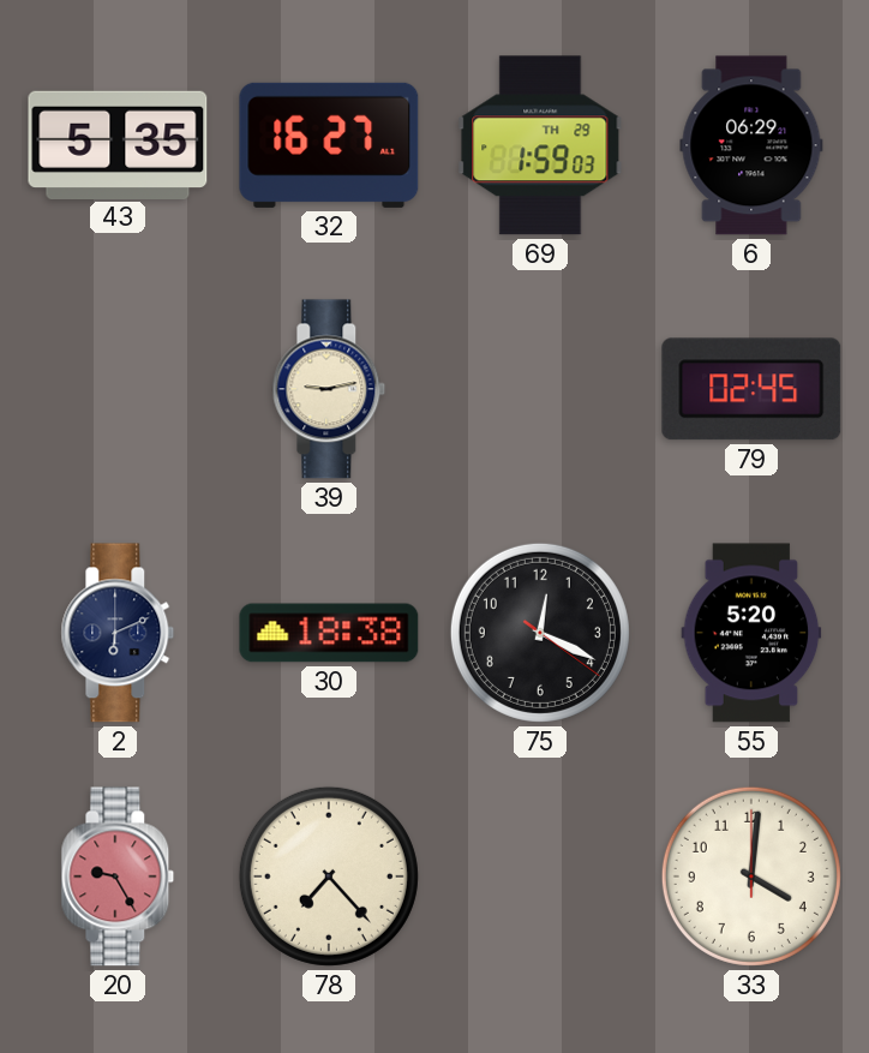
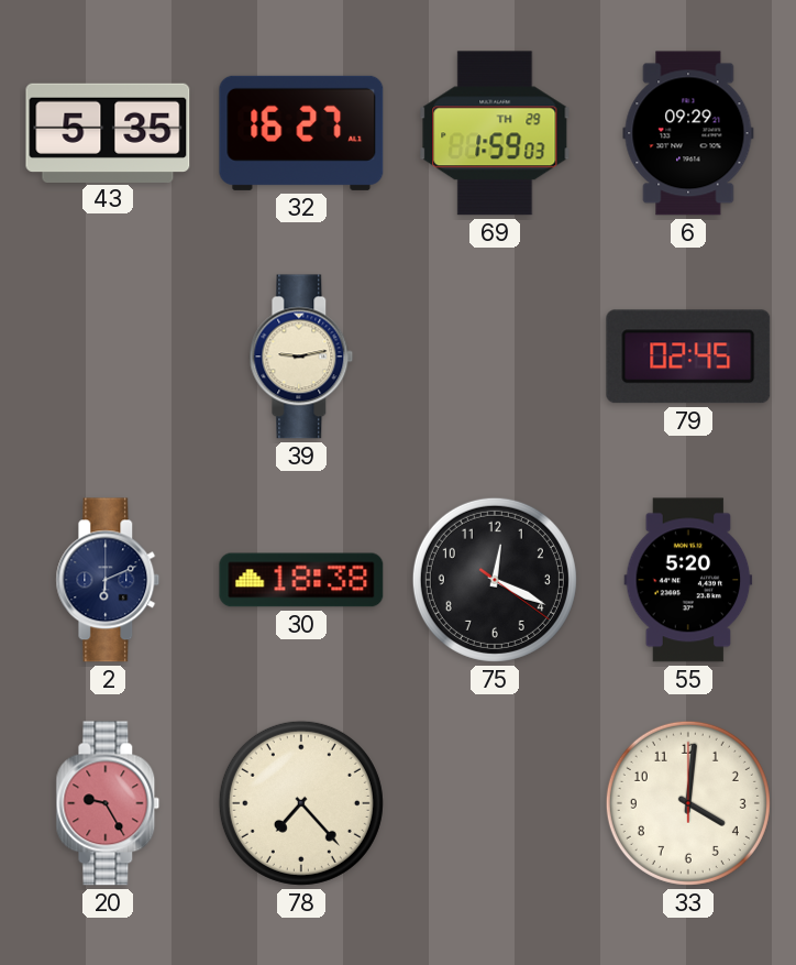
6: 06:29 -> 09:29
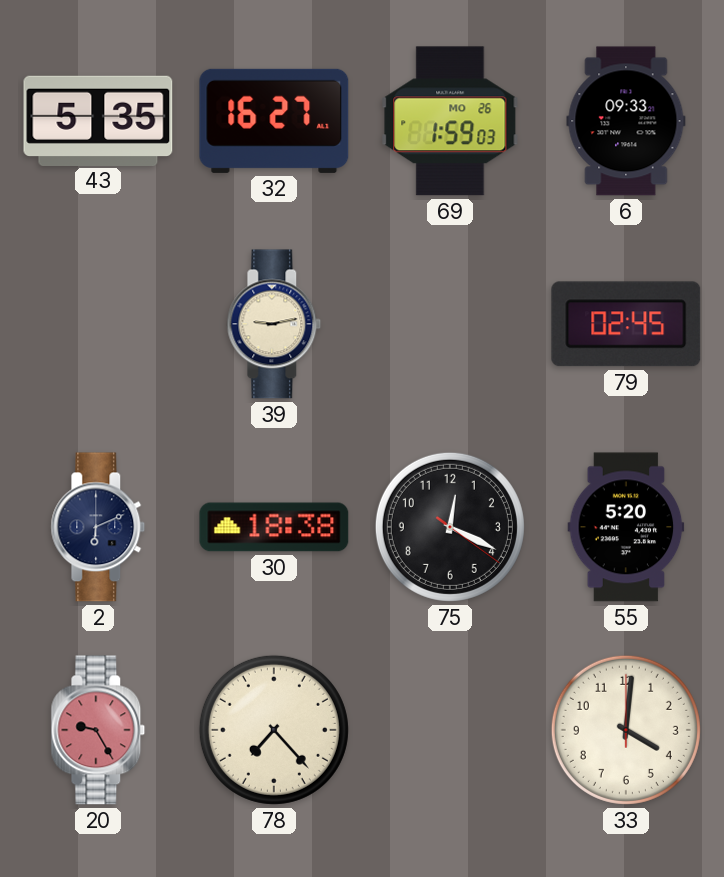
69 date: TH 29 -> MO 26
6: 09:29 -> 09:33
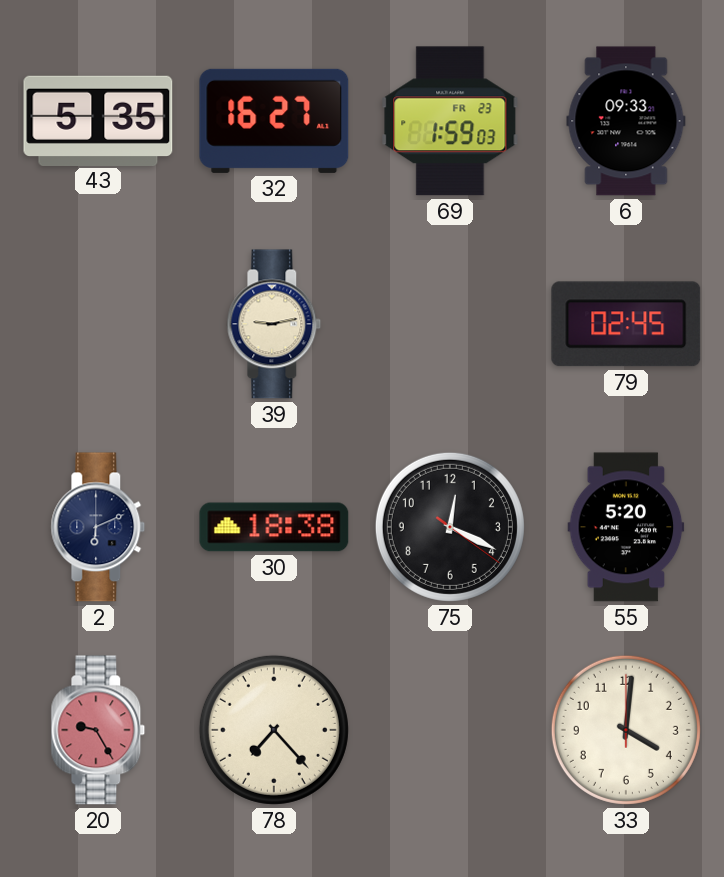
69 date: MO 26 -> FR 23
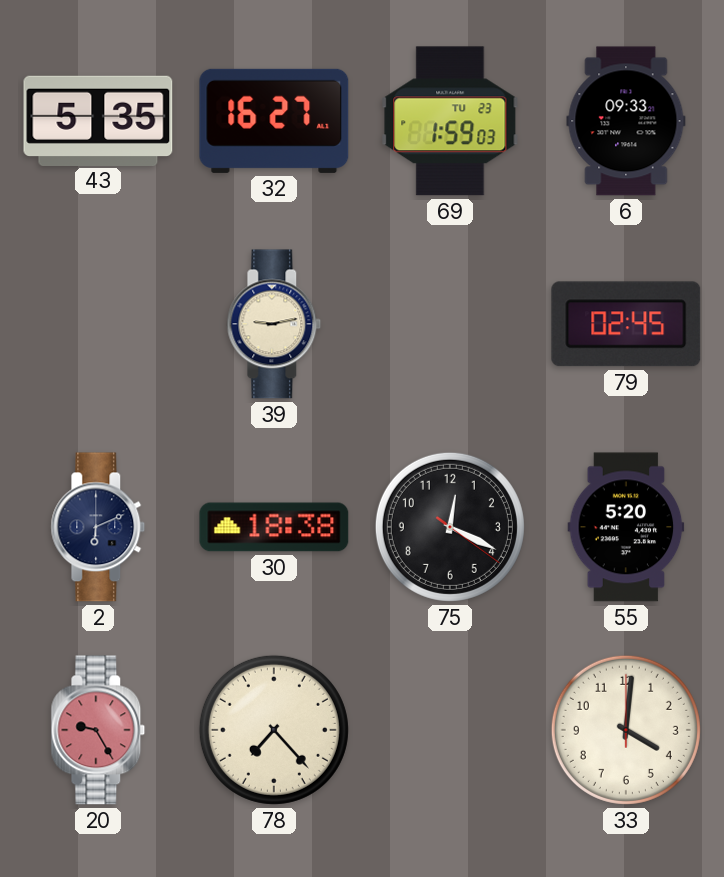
69 date: FR 23 -> TU 23
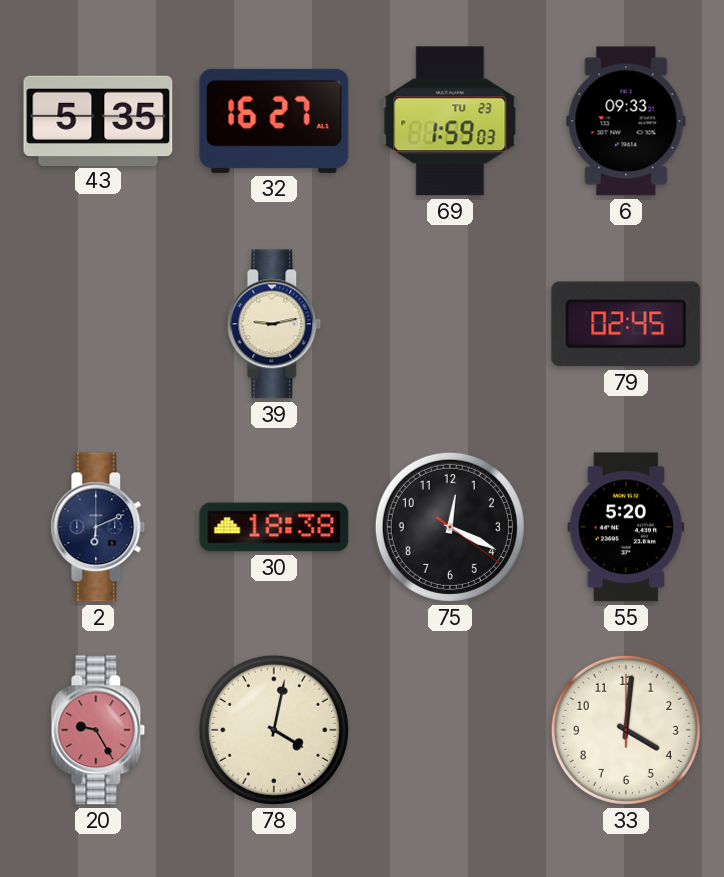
78: 7:23 -> 4:02
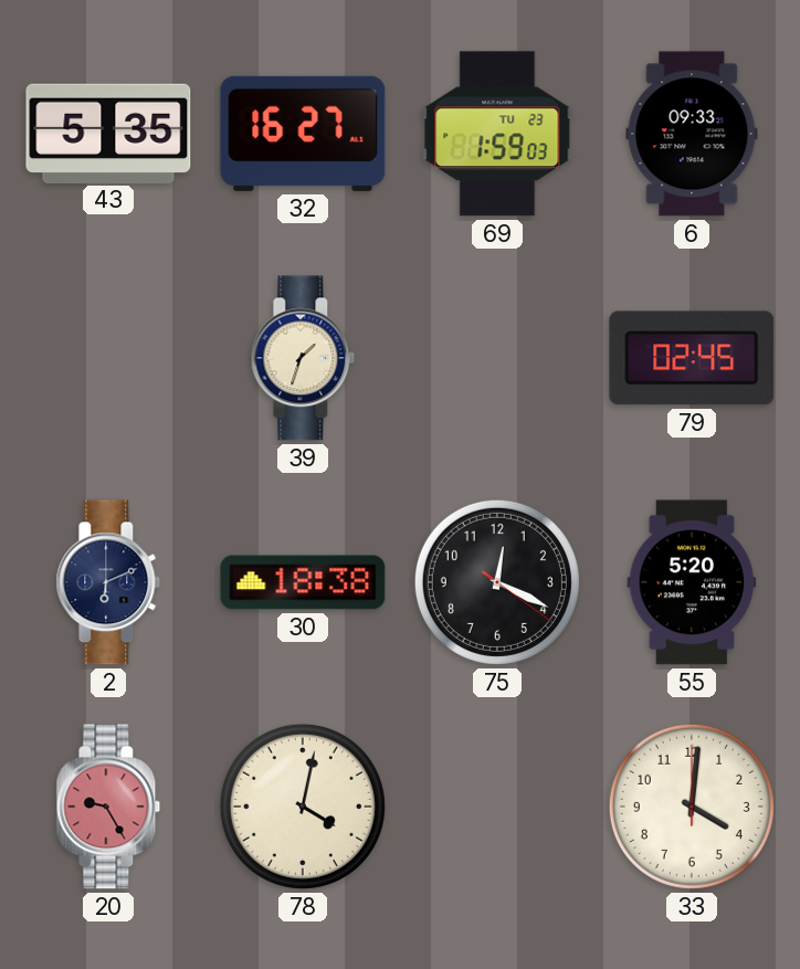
39: 9:13 -> 1:33
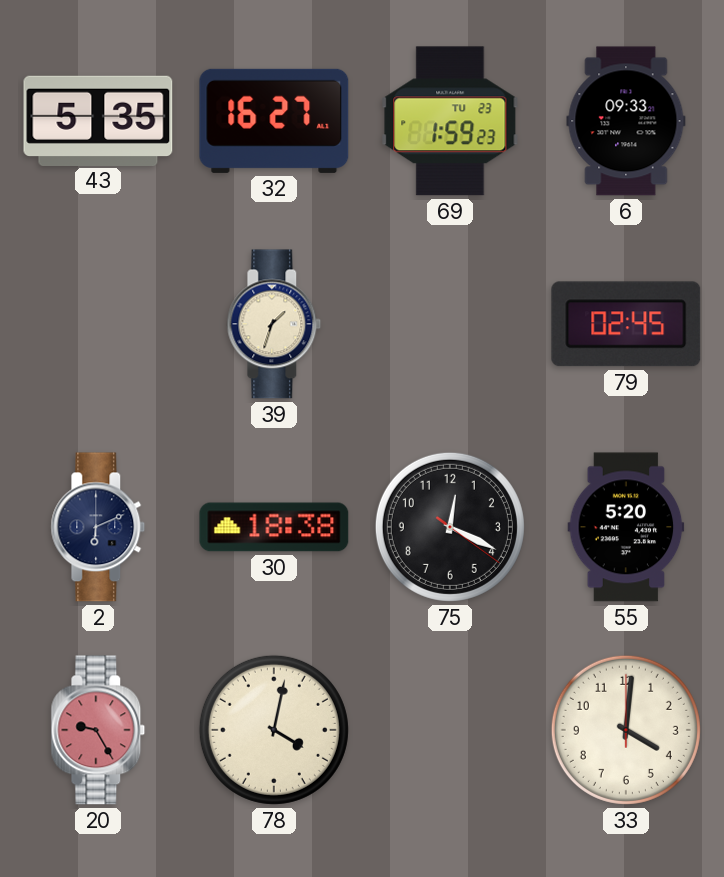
69: 1:59:03 -> 1:59:23
